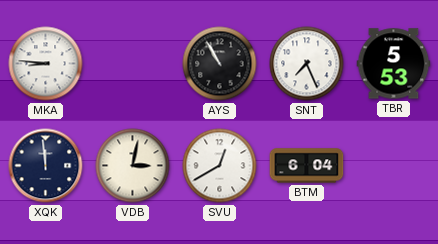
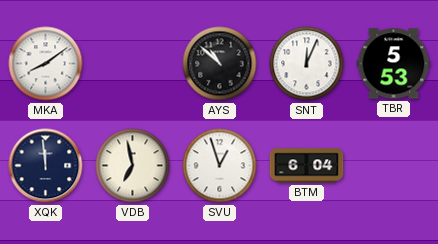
MKA: 8:46 -> 8:09
AYS: 10:55 -> 10:52
SNT: 7:26 -> 12:04
VDB: 3:02 -> 6:58
SVU: 12:40 -> 12:57
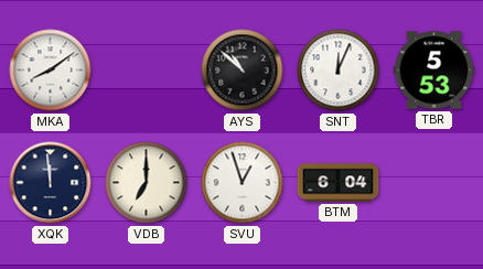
VDB: 6:58 -> 7:00
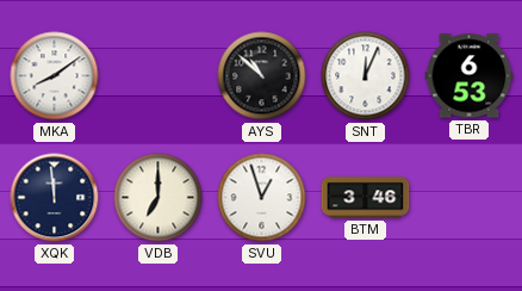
TBR: 5:53 -> 6:53
BTM: 6:04 -> 3:46
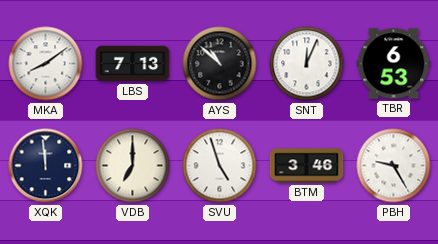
LBS: none -> 7:13
SVU: 12:57 -> 4:57
PBH: none -> 9:25
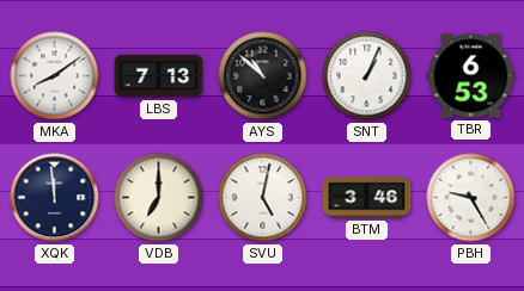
SNT: 12:04 -> 1:04
SVU: 4:57 -> 5:02
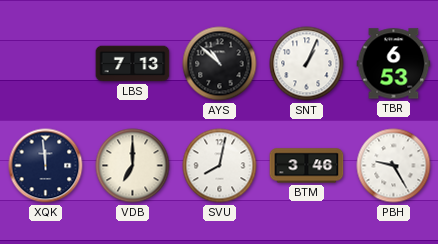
MKA: 8:09 -> none
SVU: 5:02 -> 8:02
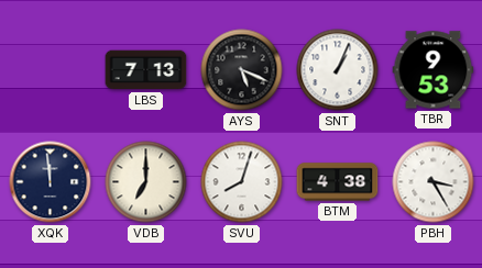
AYS: 10:52 -> 5:19
TBR: 6:53 -> 9:53
SVU: 8:02 -> 8:03
BTM: 3:46 -> 4:38
PBH: 9:25 -> 3:25
